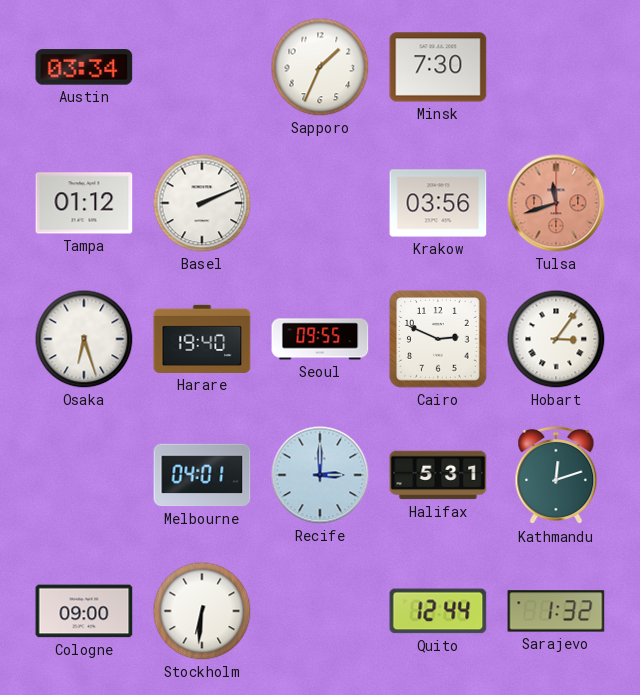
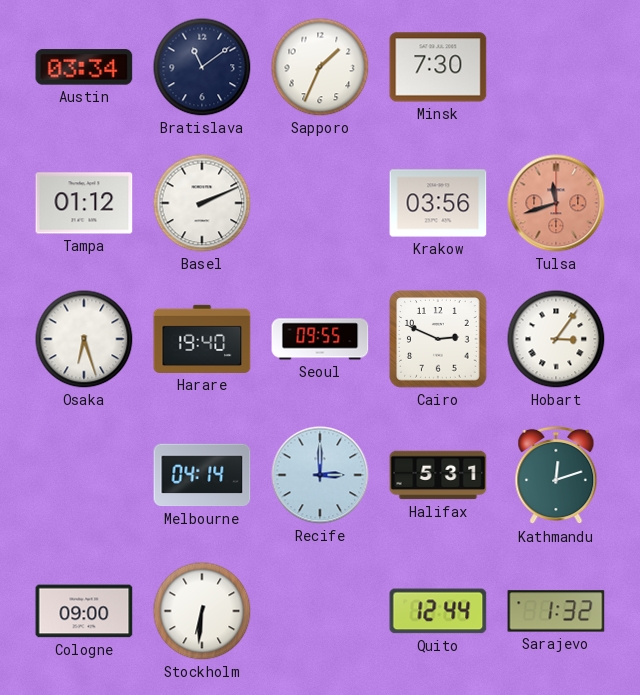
Bratislava: none -> 11:09
Melbourne: 04:01 -> 04:14
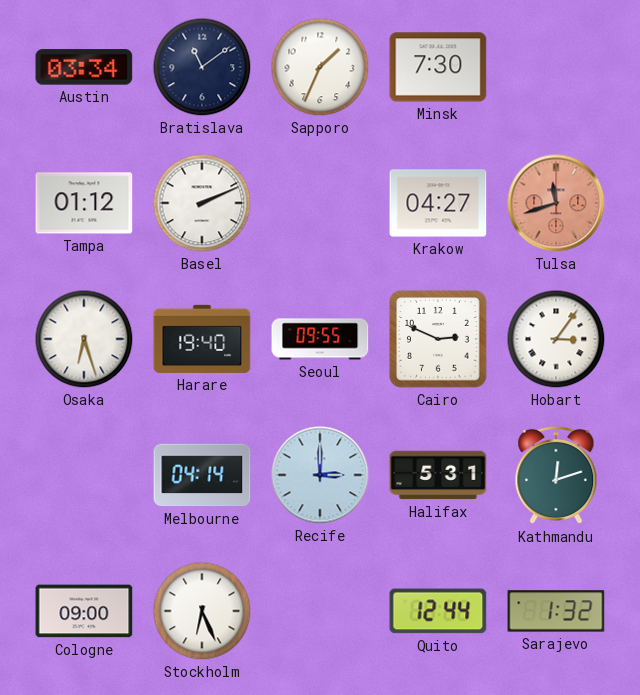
Krakow: 03:56 -> 04:27
Stockholm: 6:31 -> 6:26
